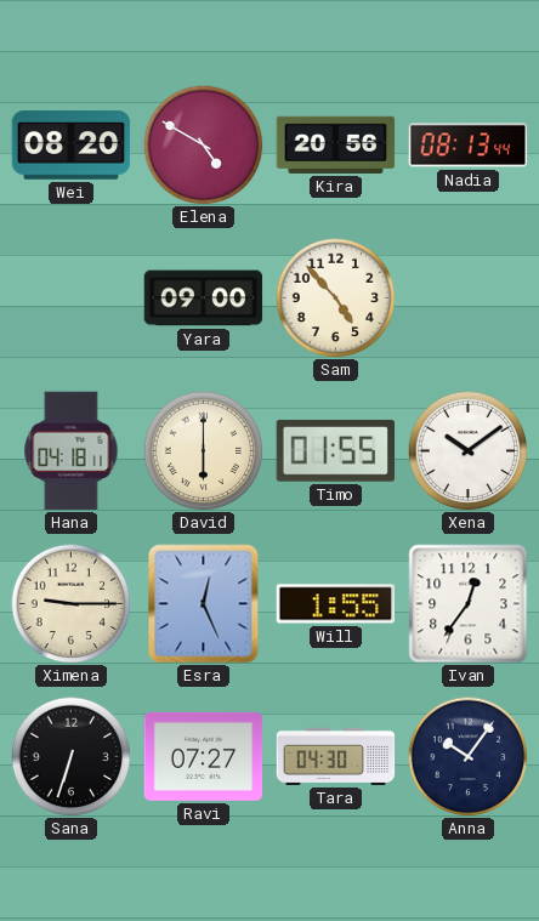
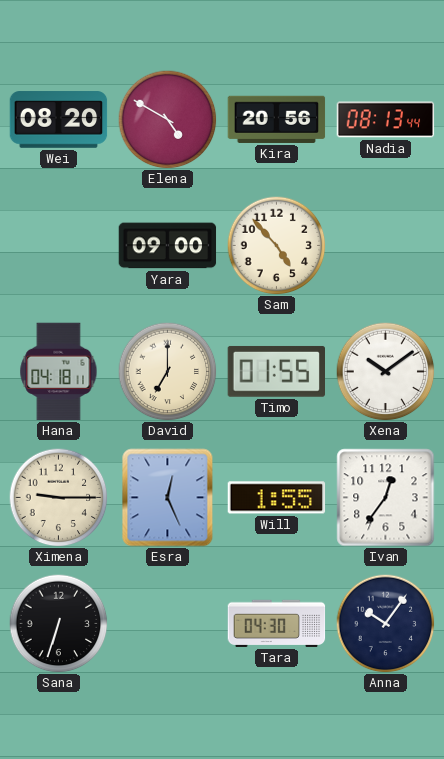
David: 6:00 -> 7:00
Ravi: 07:27 -> none
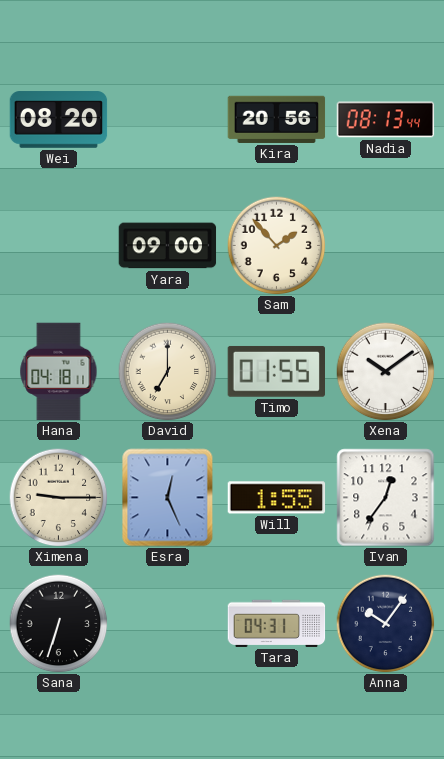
Elena: 4:50 -> none
Sam: 4:53 -> 1:53
Tara: 04:30 -> 04:31
